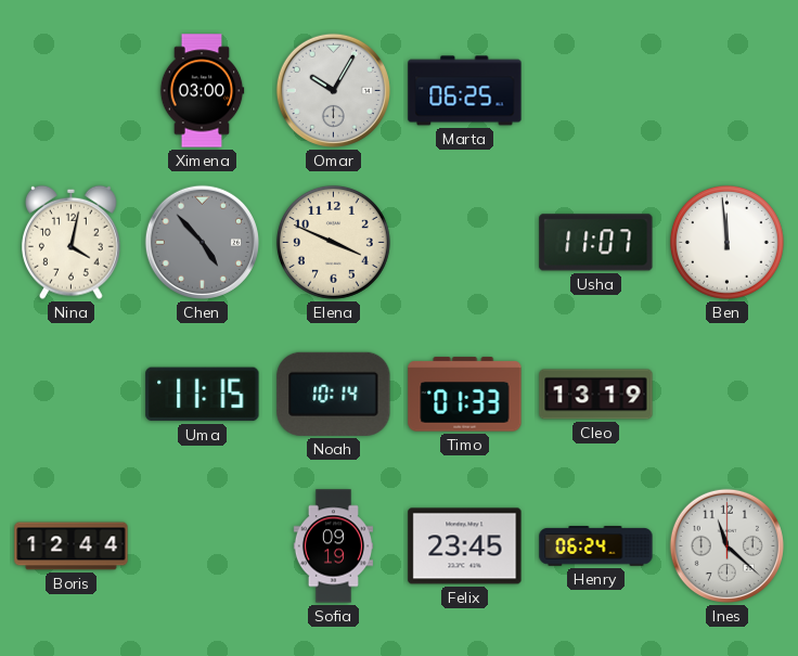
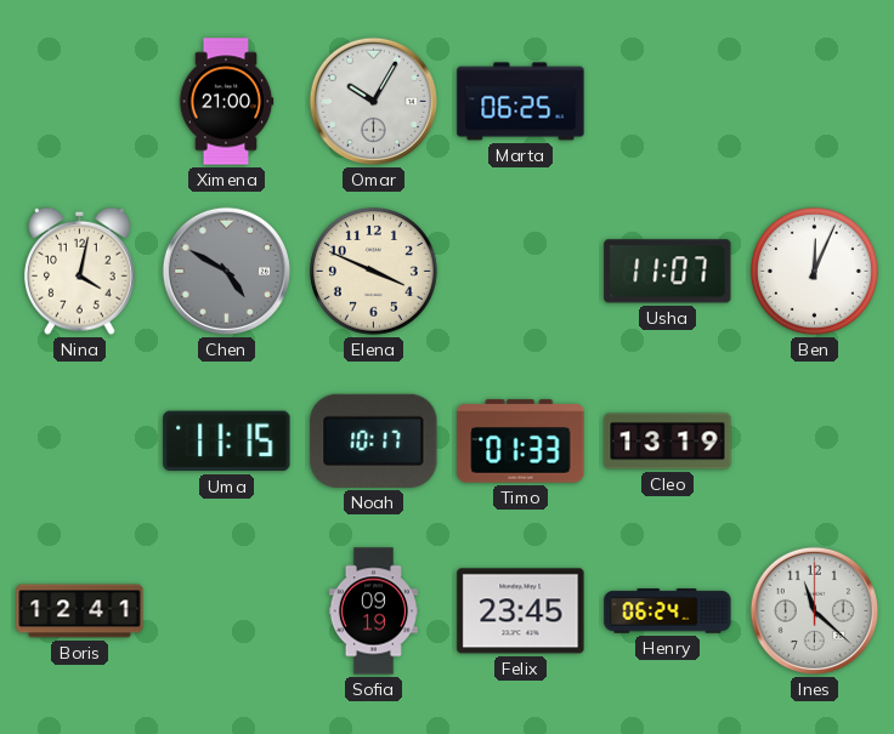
Ximena: 03:00 -> 21:00
Chen: 4:53 -> 4:50
Ben: 11:59 -> 12:04
Noah: 10:14 -> 10:17
Boris: 12:44 -> 12:41
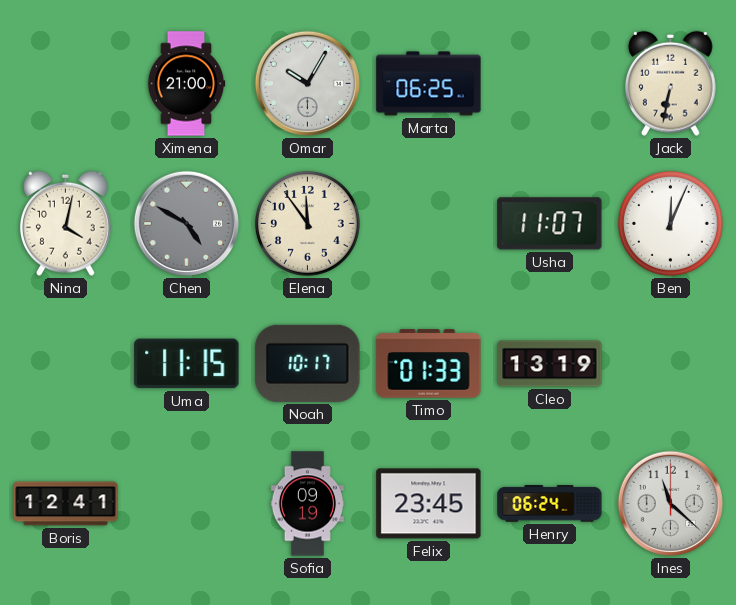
Jack: none -> 6:32
Elena: 3:49 -> 11:54
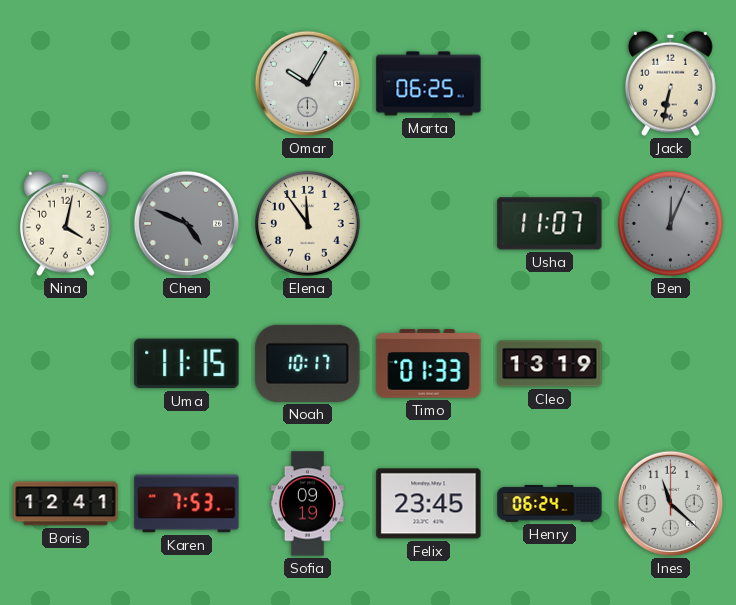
Ximena: 21:00 -> none
Chen: 4:50 -> 4:49
Ben dial: white -> grey
Karen: none -> 7:53
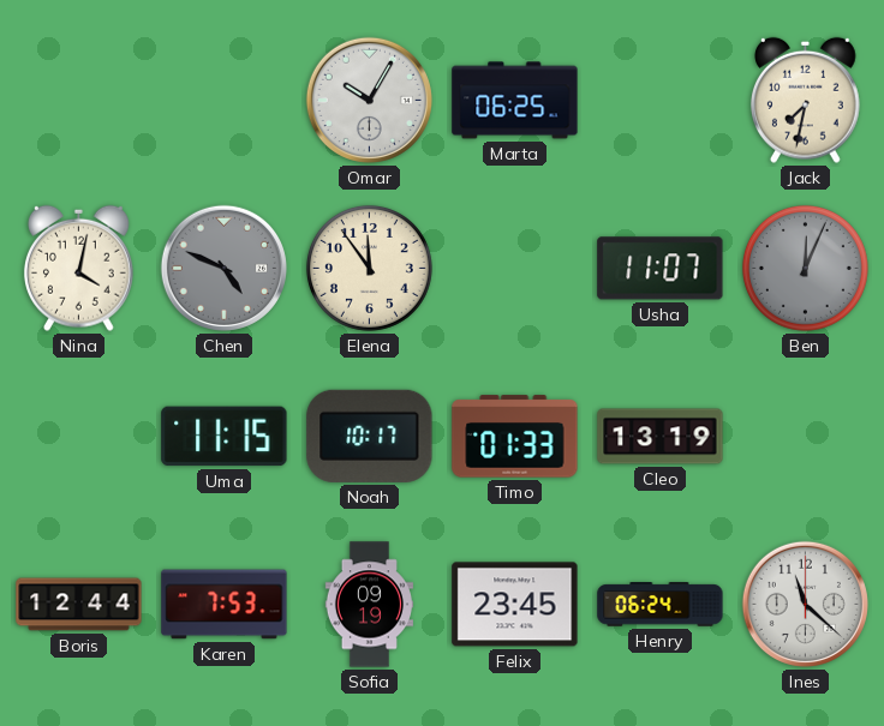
Jack: 6:32 -> 7:32
Boris: 12:41 -> 12:44
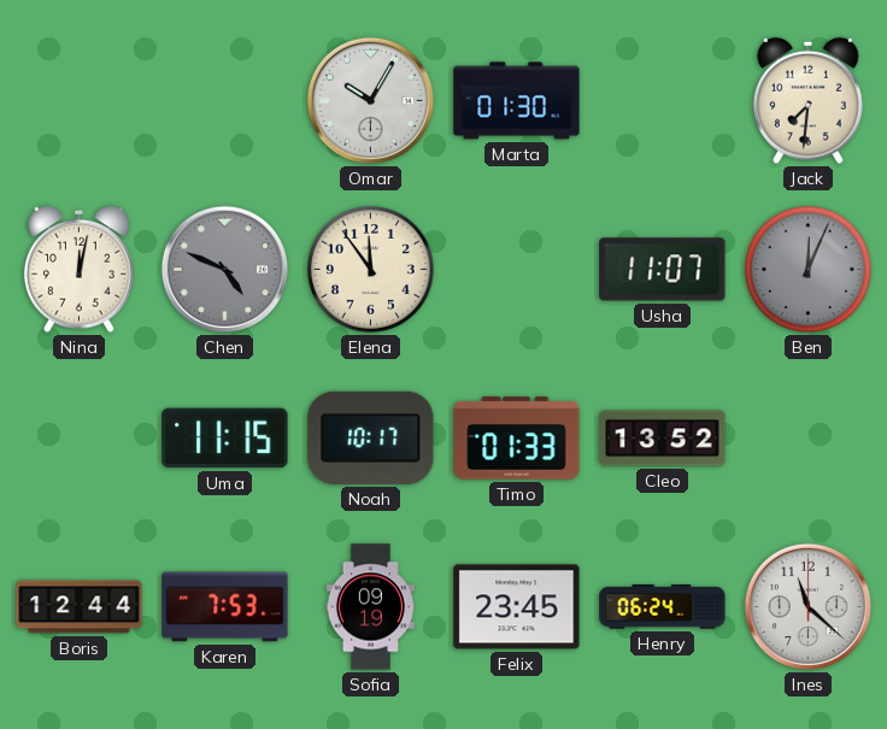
Marta: 06:25 -> 01:30
Jack: 7:32 -> 7:31
Nina: 4:02 -> 12:02
Cleo: 13:19 -> 13:52
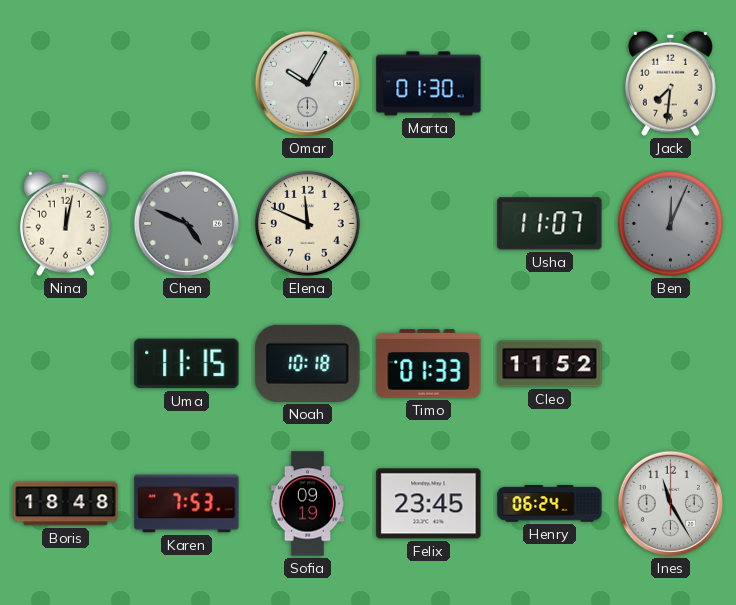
Elena: 11:54 -> 11:49
Noah: 10:17 -> 10:18
Cleo: 13:52 -> 11:52
Boris: 12:44 -> 18:48
Ines: 11:22 -> 11:25
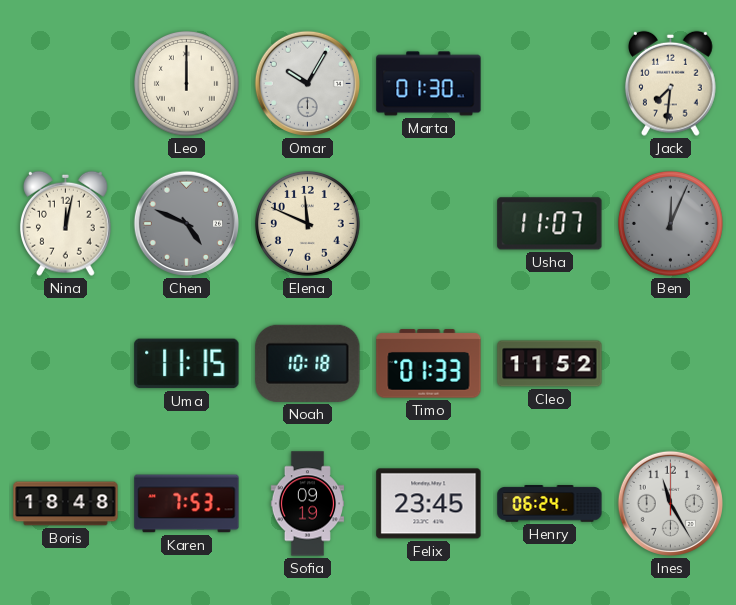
Leo: none -> 12:00
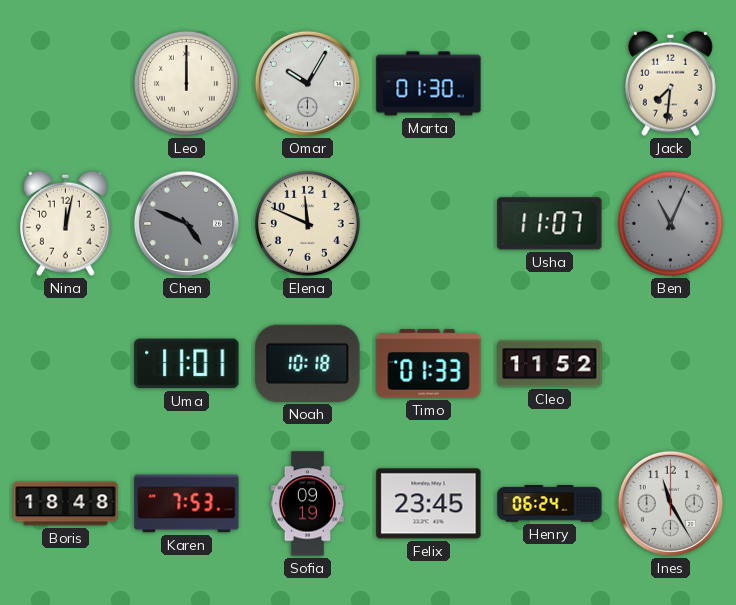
Ben: 12:04 -> 11:04
Uma: 11:15 -> 11:01
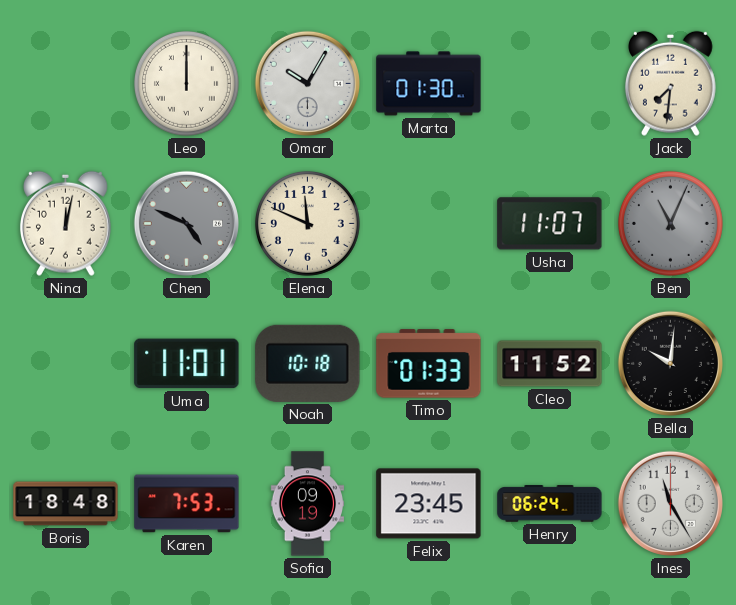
Bella: none -> 10:01
